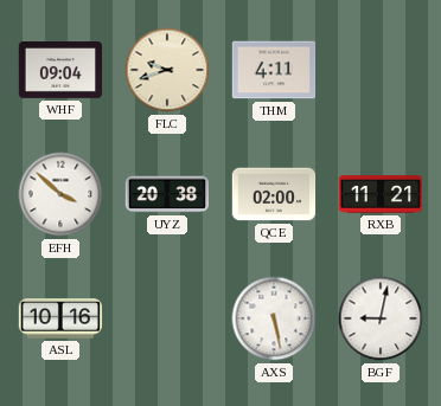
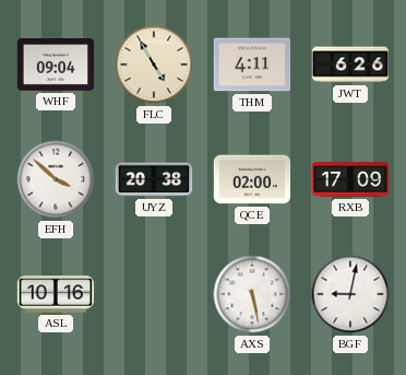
FLC: 9:42 -> 4:55
JWT: none -> 6:26
RXB: 11:21 -> 17:09
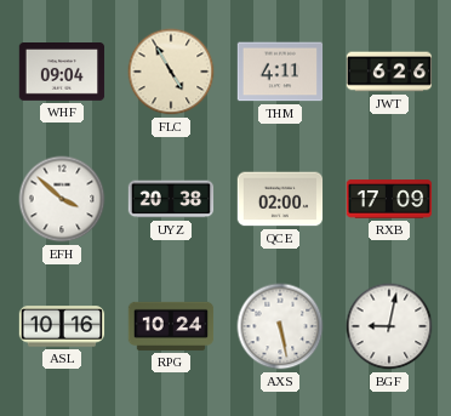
RPG: none -> 10:24
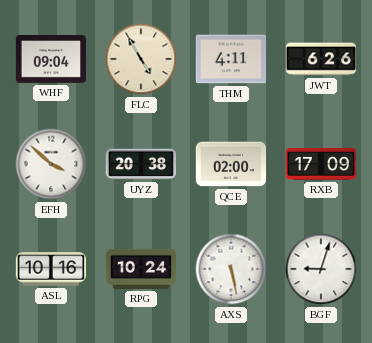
BGF: 9:02 -> 9:03
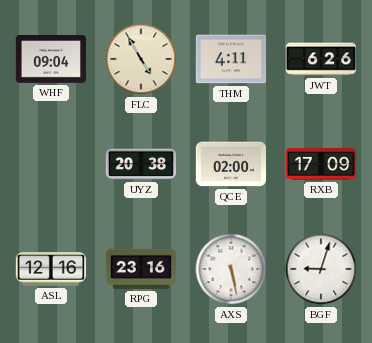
EFH: 3:52 -> none
ASL: 10:16 -> 12:16
RPG: 10:24 -> 23:16
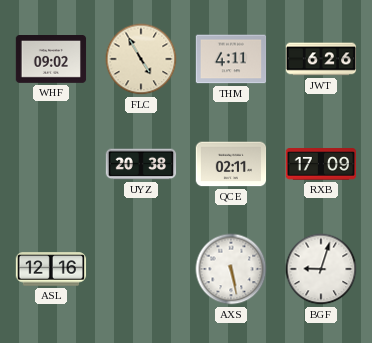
WHF: 09:04 -> 09:02
QCE: 02:00 -> 02:11
RPG: 23:16 -> none
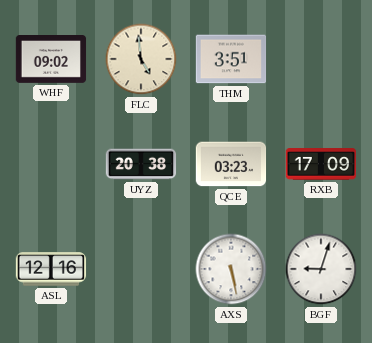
FLC: 4:55 -> 4:59
THM: 4:11 -> 3:51
JWT: 6:26 -> none
QCE: 02:11 -> 03:23
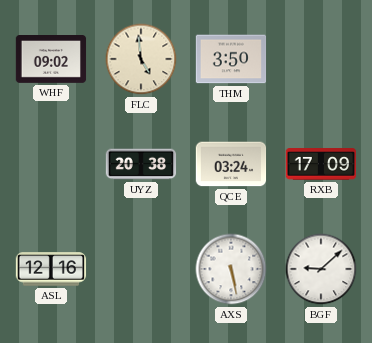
THM: 3:51 -> 3:50
QCE: 03:23 -> 03:24
BGF: 9:03 -> 9:08
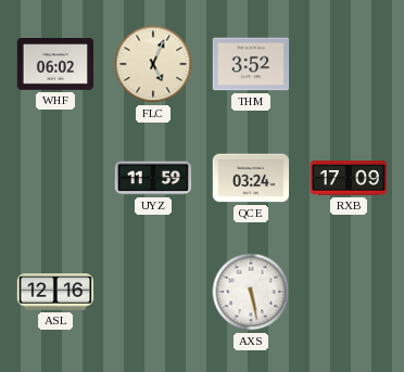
WHF: 09:02 -> 06:02
FLC: 4:59 -> 5:04
THM: 3:50 -> 3:52
UYZ: 20:38 -> 11:59
BGF: 9:08 -> none
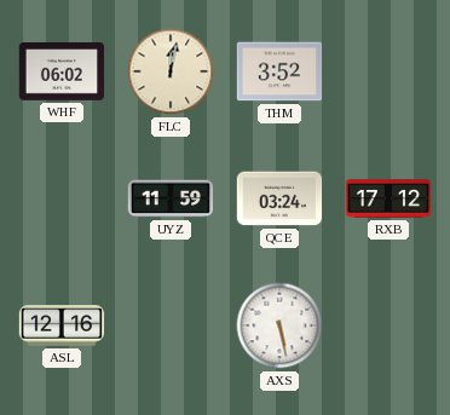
FLC: 5:04 -> 12:02
RXB: 17:09 -> 17:12
